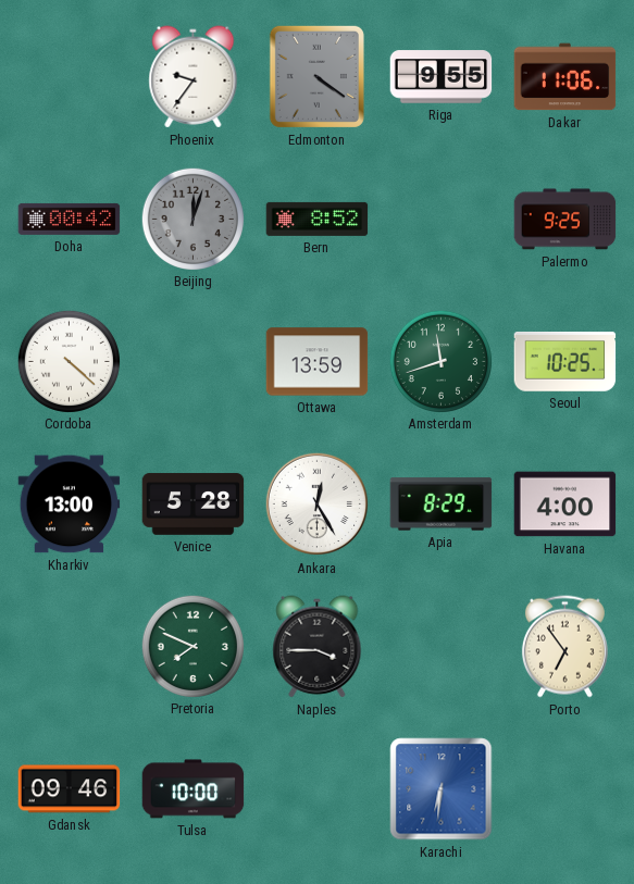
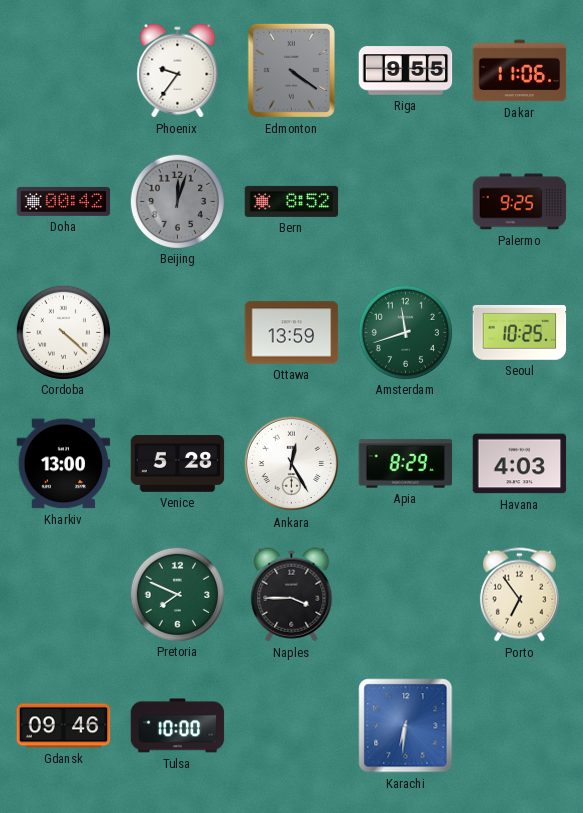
Havana: 4:00 -> 4:03
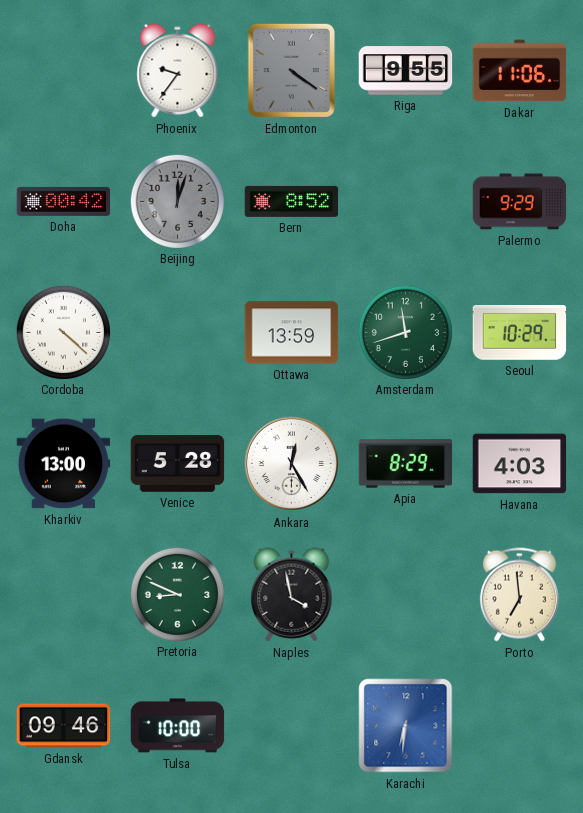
Palermo: 9:25 -> 9:29
Seoul: 10:25 -> 10:29
Pretoria: 7:49 -> 8:49
Naples: 3:45 -> 3:58
Porto: 6:54 -> 6:59
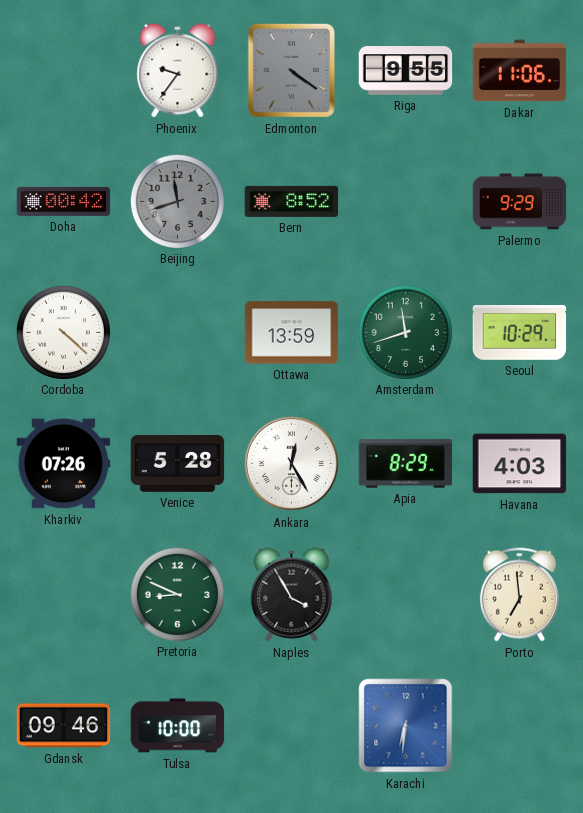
Beijing: 12:03 -> 11:42
Kharkiv: 13:00 -> 07:26
Naples: 3:58 -> 3:55
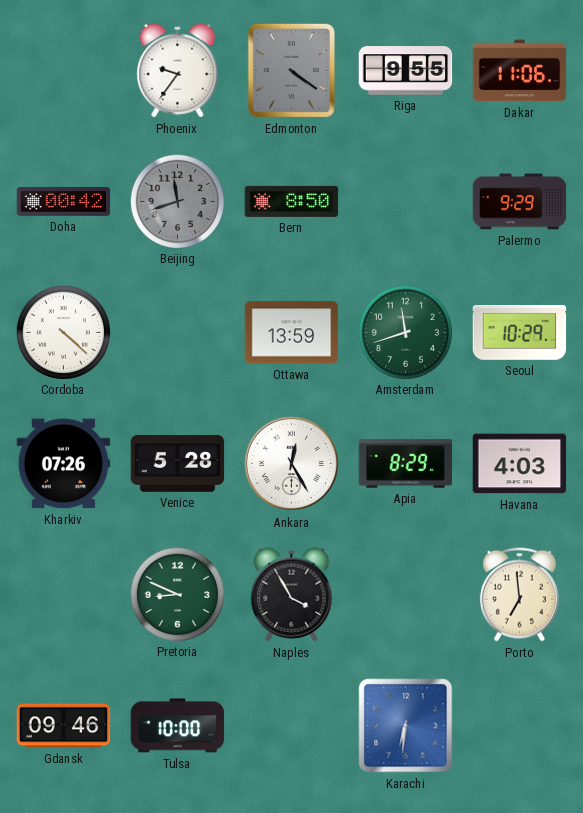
Bern: 8:52 -> 8:50
